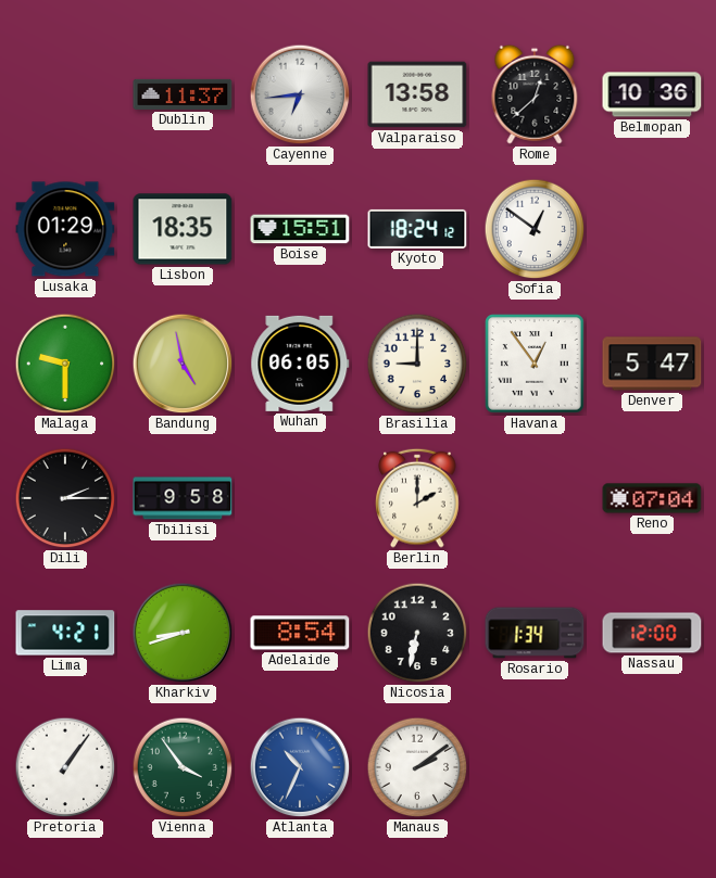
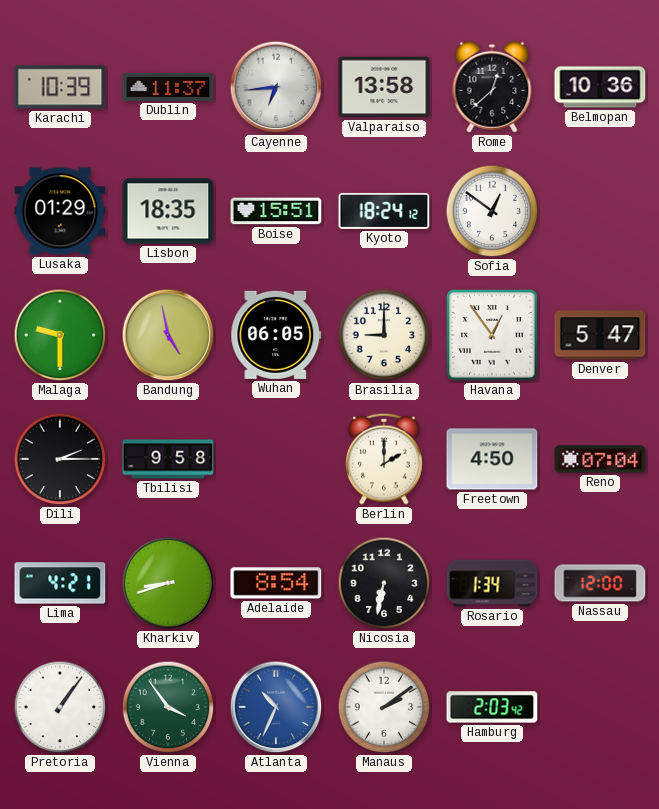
Karachi: none -> 10:39
Freetown: none -> 4:50
Hamburg: none -> 2:03
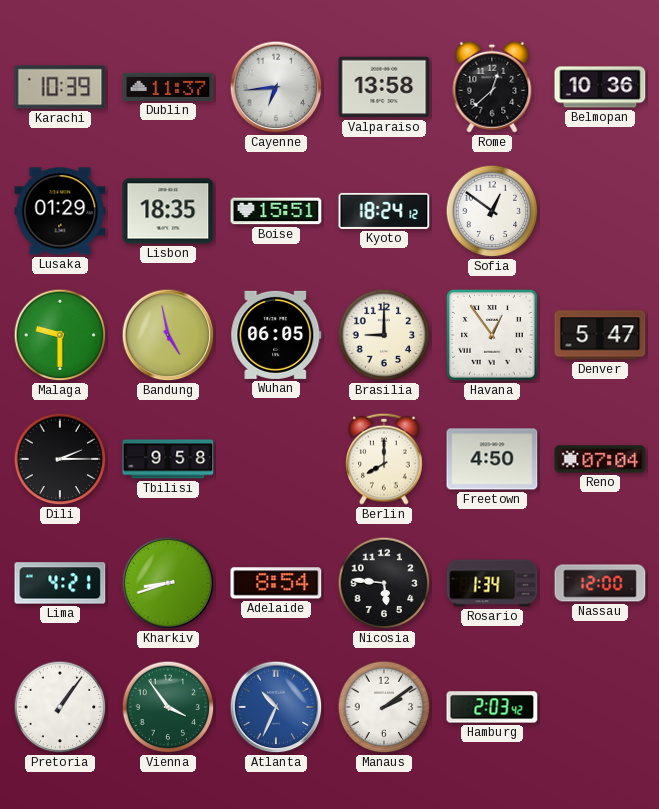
Berlin: 2:00 -> 8:00
Nicosia: 6:32 -> 5:46
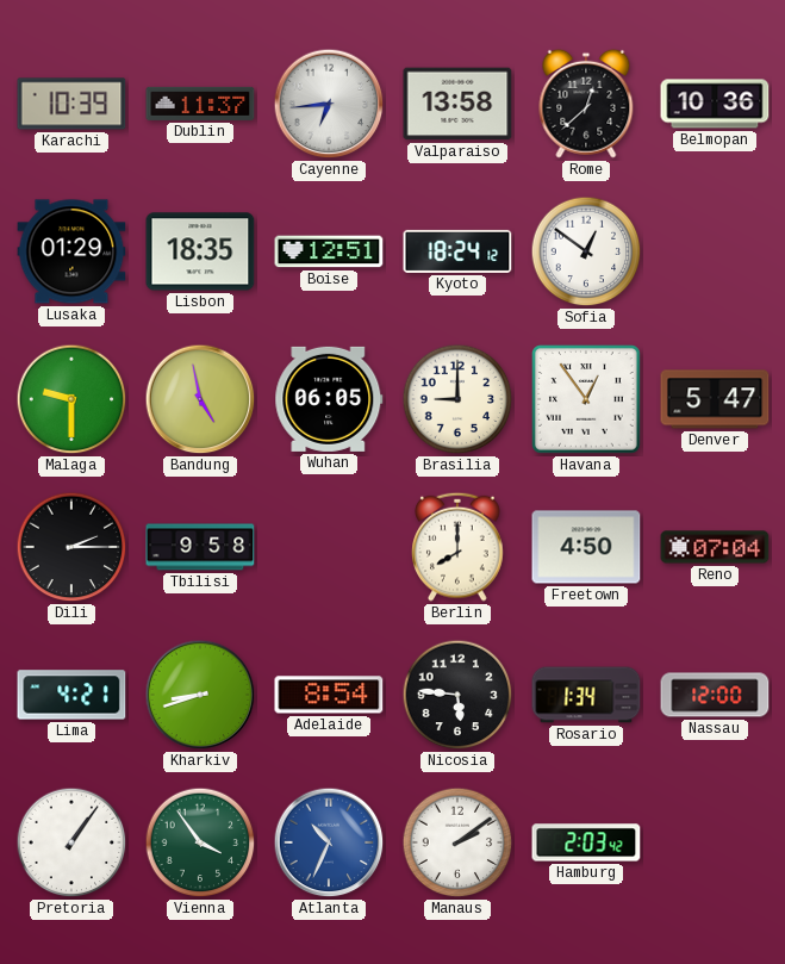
Boise: 15:51 -> 12:51
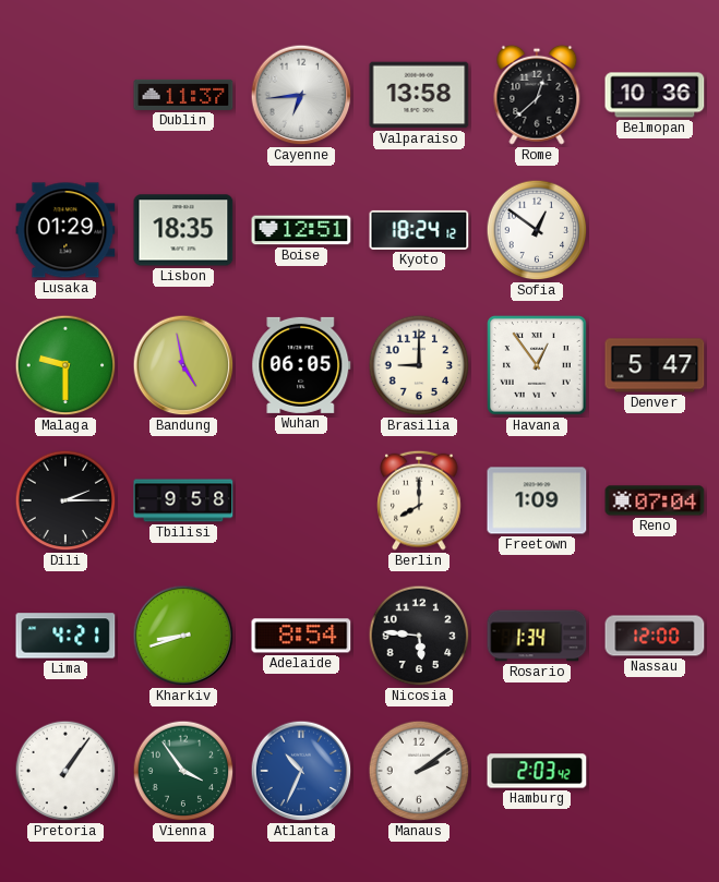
Karachi: 10:39 -> none
Freetown: 4:50 -> 1:09
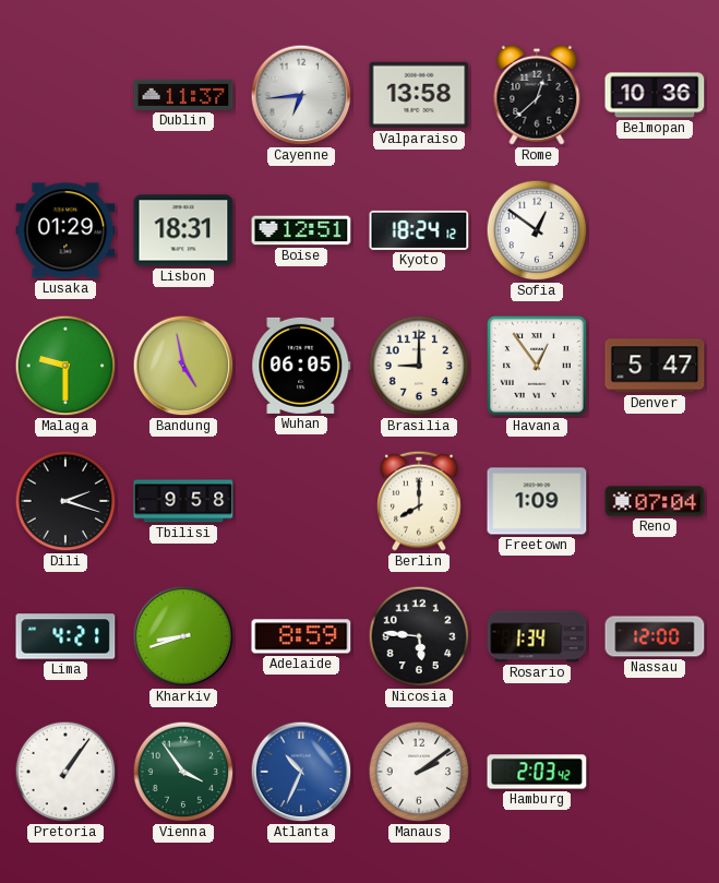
Lisbon: 18:35 -> 18:31
Dili: 2:15 -> 2:18
Adelaide: 8:54 -> 8:59
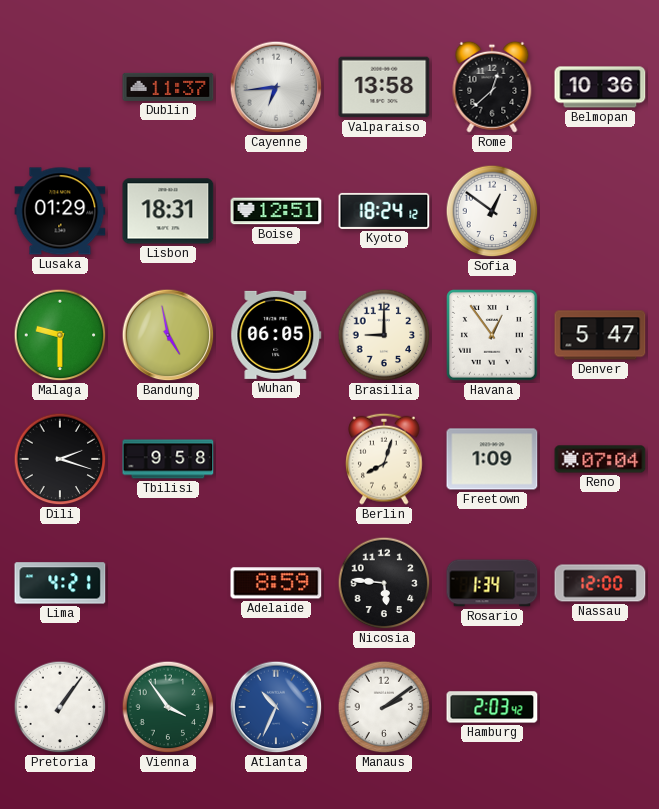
Berlin: 8:00 -> 8:03
Kharkiv: 8:42 -> none
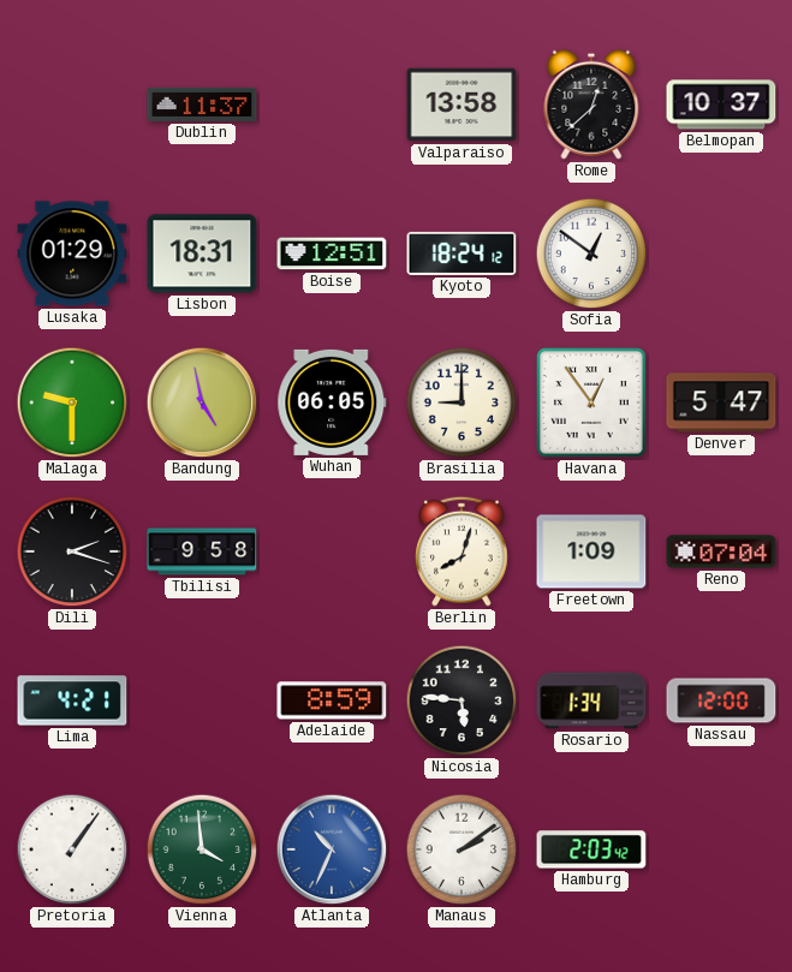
Cayenne: 6:44 -> none
Belmopan: 10:36 -> 10:37
Vienna: 3:54 -> 3:59
